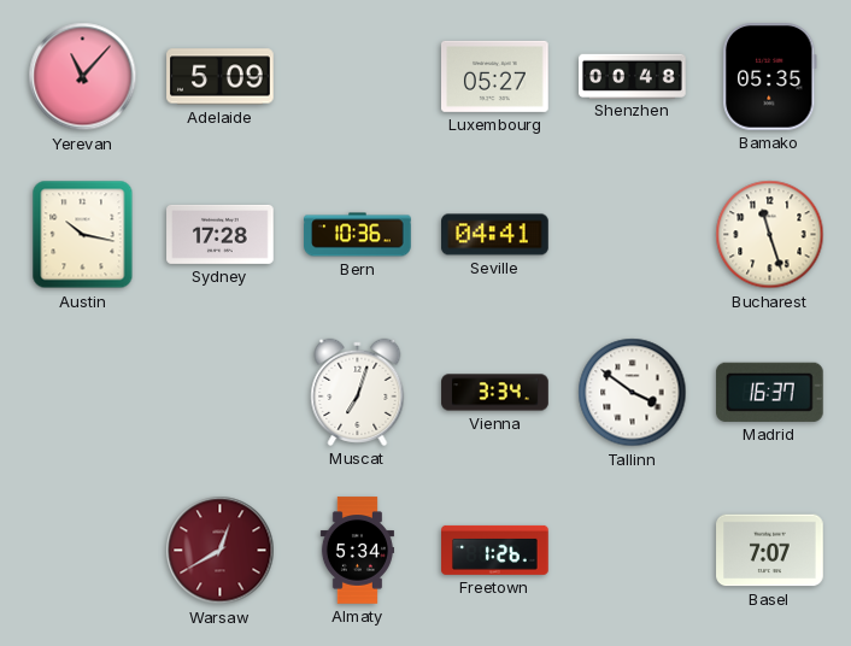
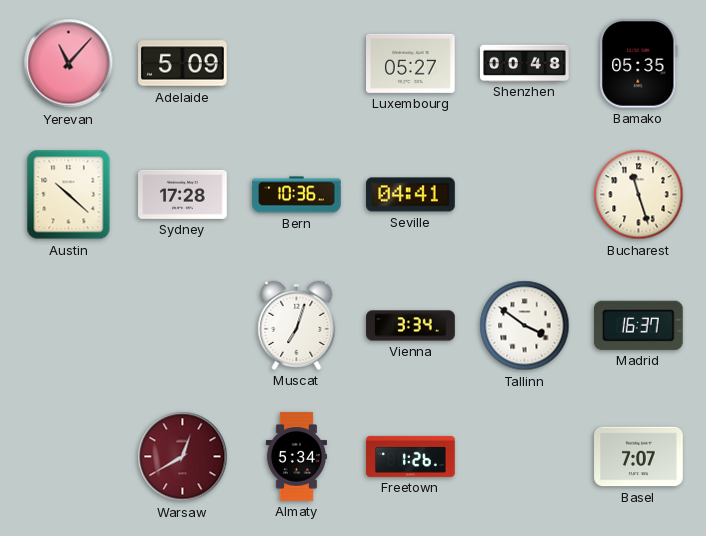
Austin: 10:17 -> 10:22
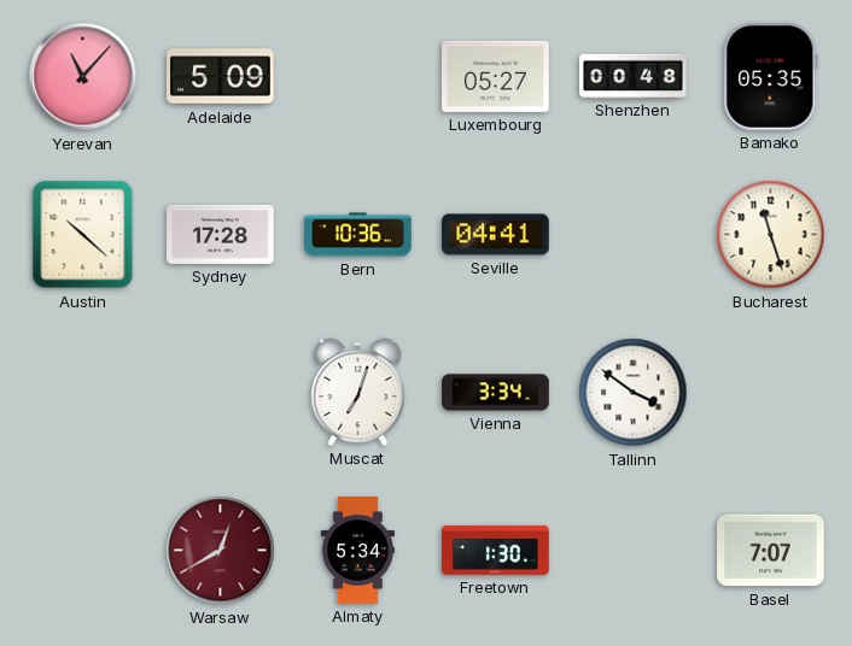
Madrid: 16:37 -> none
Freetown: 1:26 -> 1:30
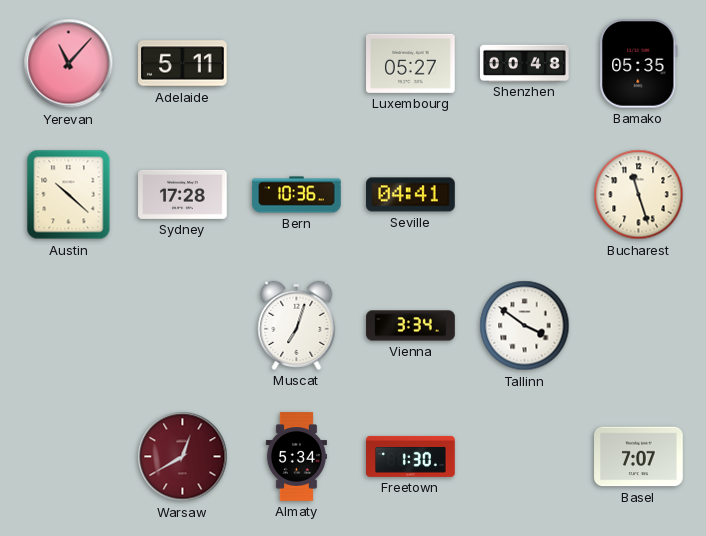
Adelaide: 5:09 -> 5:11
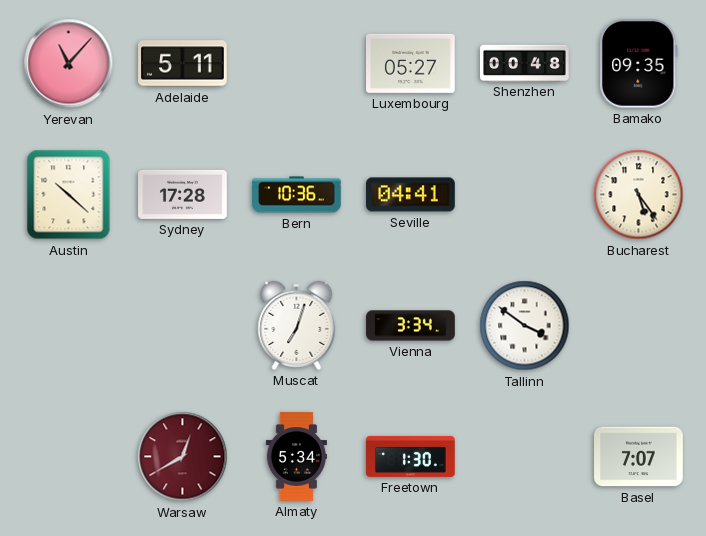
Bamako: 05:35 -> 09:35
Bucharest: 11:27 -> 5:24
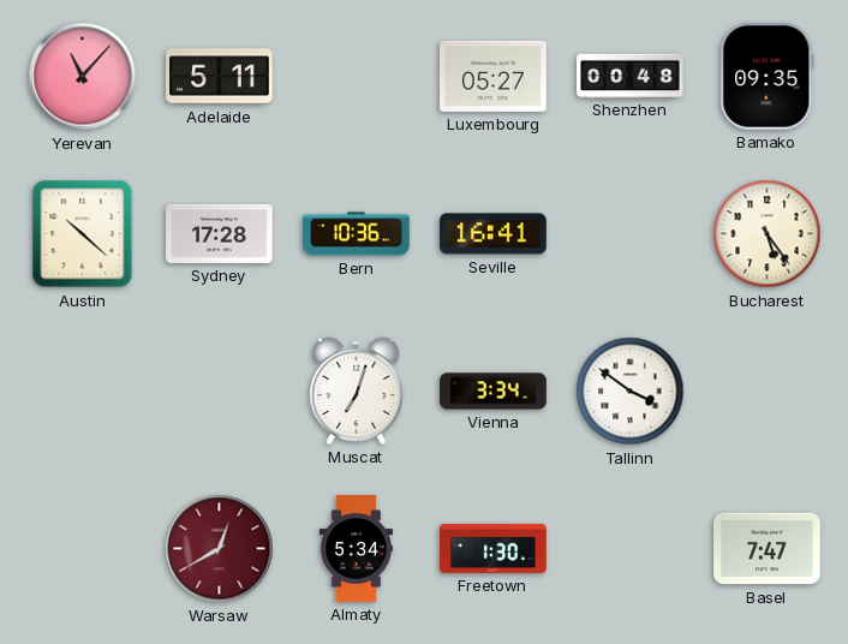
Seville: 04:41 -> 16:41
Basel: 7:07 -> 7:47
